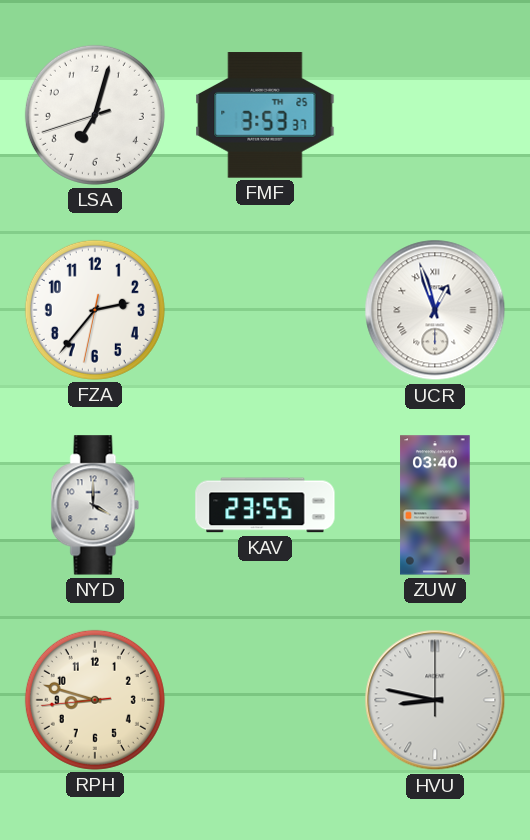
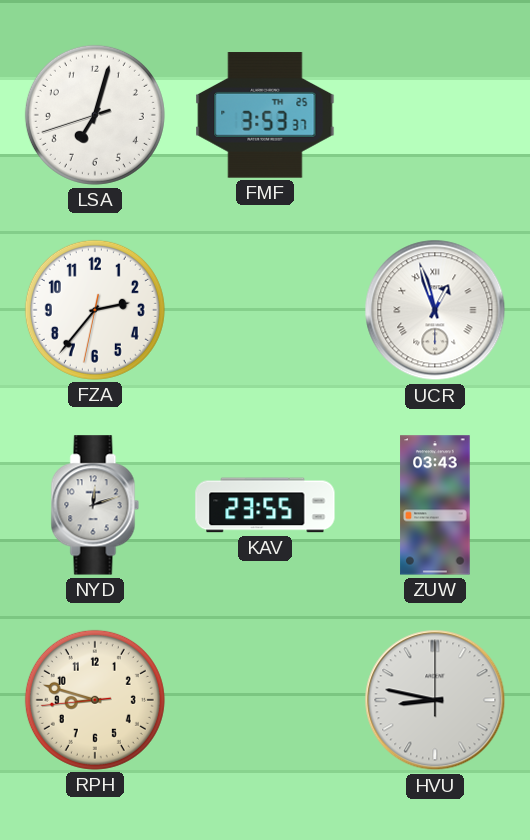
NYD: 4:00 -> 12:12
ZUW: 03:40 -> 03:43
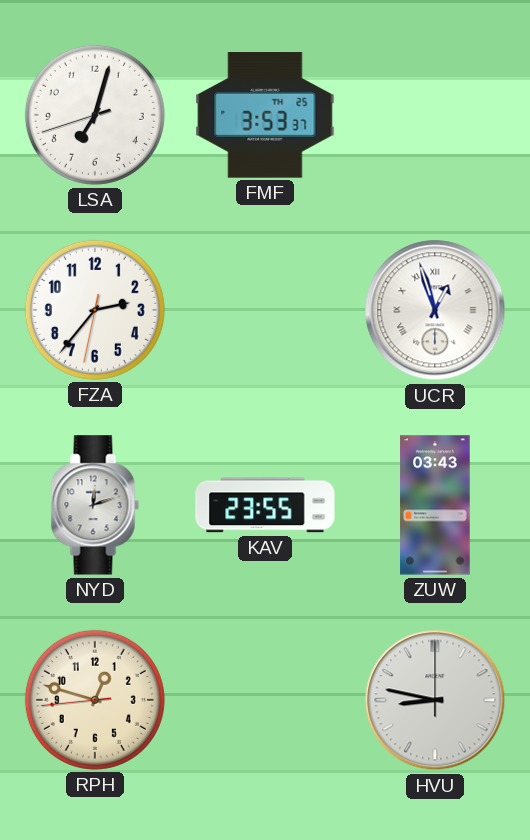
RPH: 8:47 -> 12:47
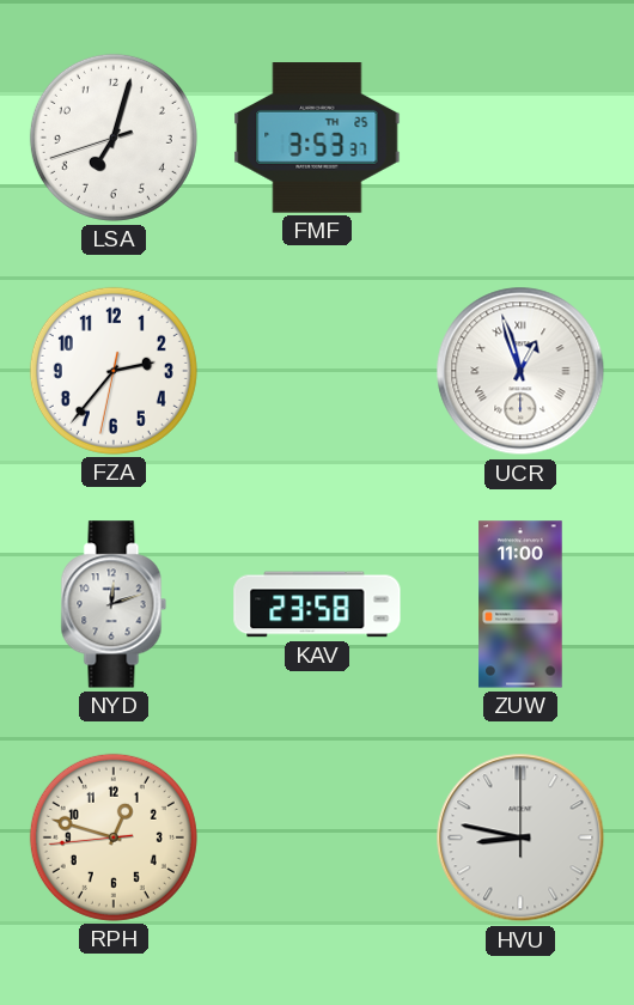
KAV: 23:55 -> 23:58
ZUW: 03:43 -> 11:00
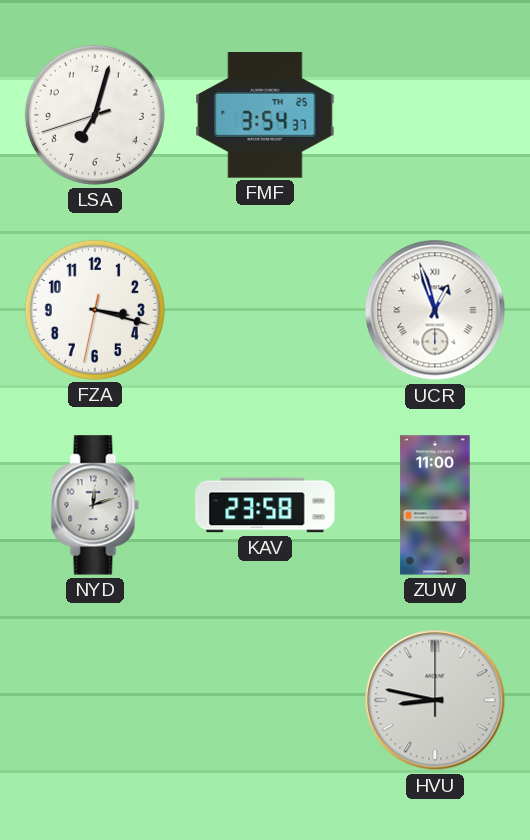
FMF: 3:53 -> 3:54
FZA: 2:36 -> 3:17
RPH: 12:47 -> none
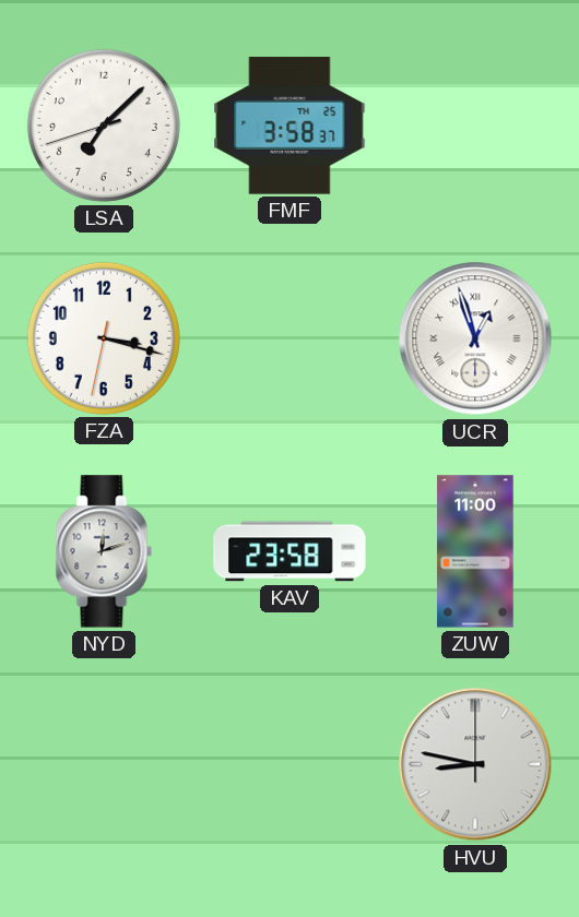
LSA: 7:02 -> 7:07
FMF: 3:54 -> 3:58
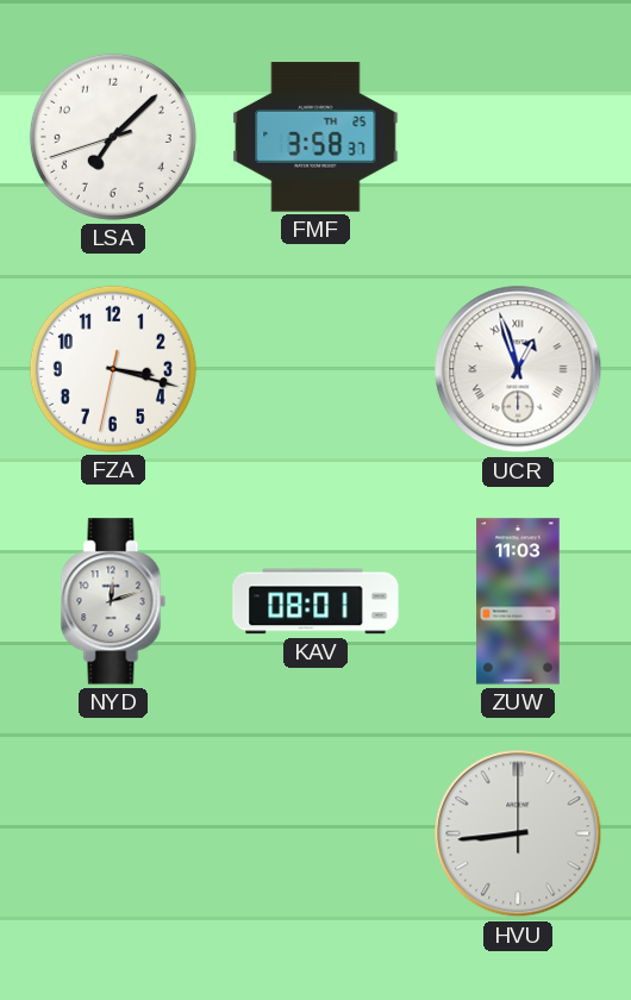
KAV: 23:58 -> 08:01
ZUW: 11:00 -> 11:03
HVU: 8:47 -> 8:44
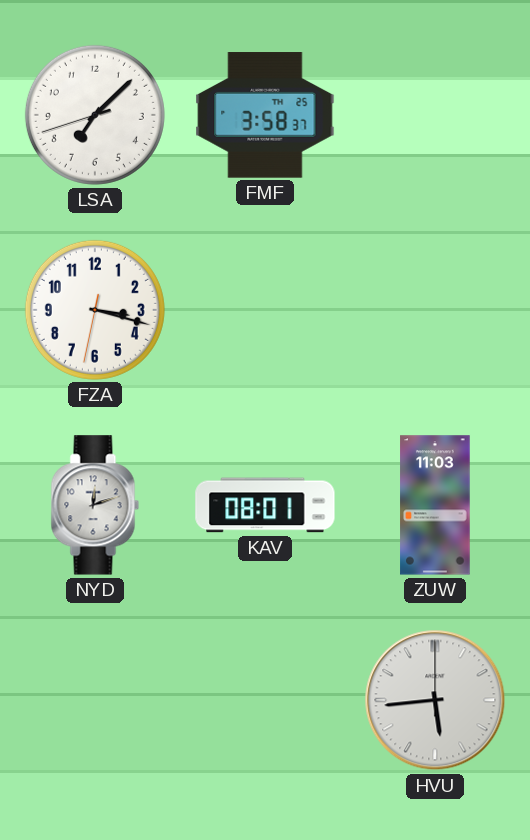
UCR: 12:57 -> none
HVU: 8:44 -> 5:44
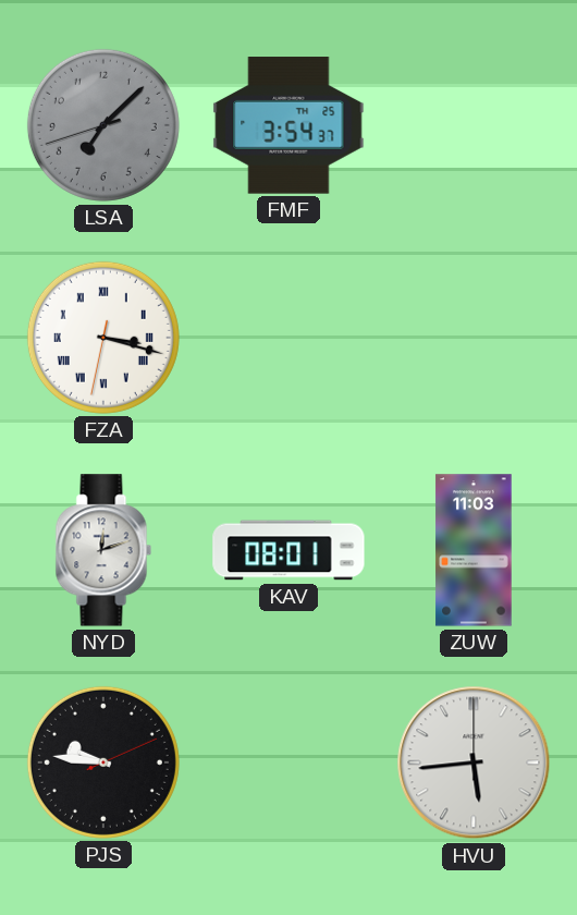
LSA dial: white -> grey
FMF: 3:58 -> 3:54
FZA numerals: Arabic -> Roman
PJS: none -> 9:46
